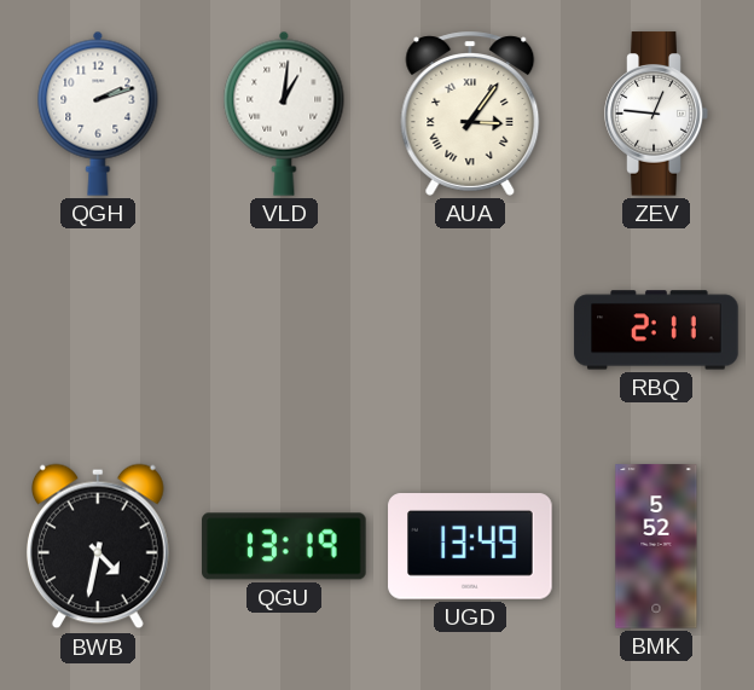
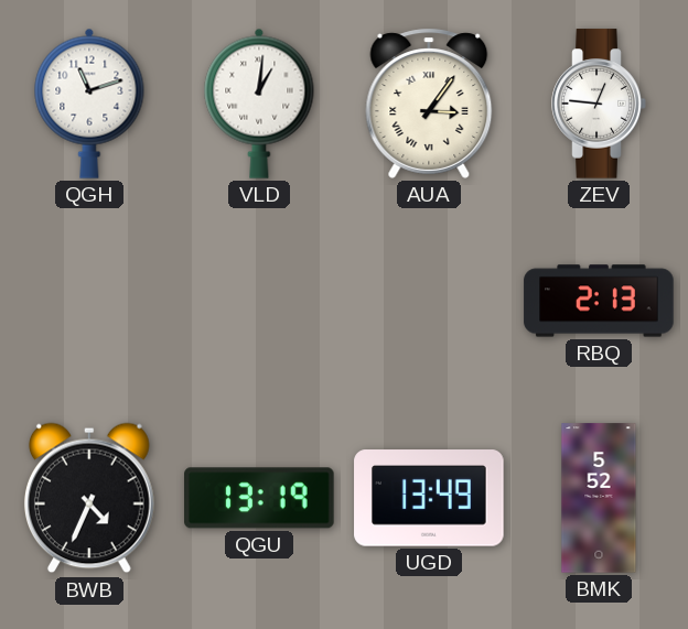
QGH: 2:12 -> 11:12
RBQ: 2:11 -> 2:13
BWB: 4:32 -> 4:34
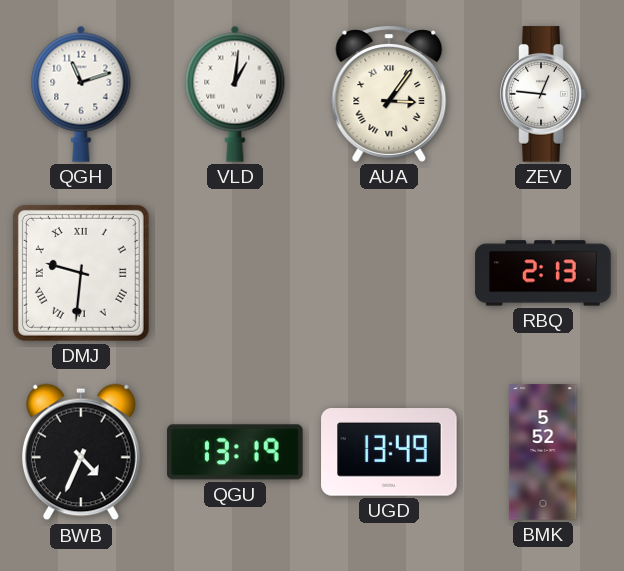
DMJ: none -> 9:31
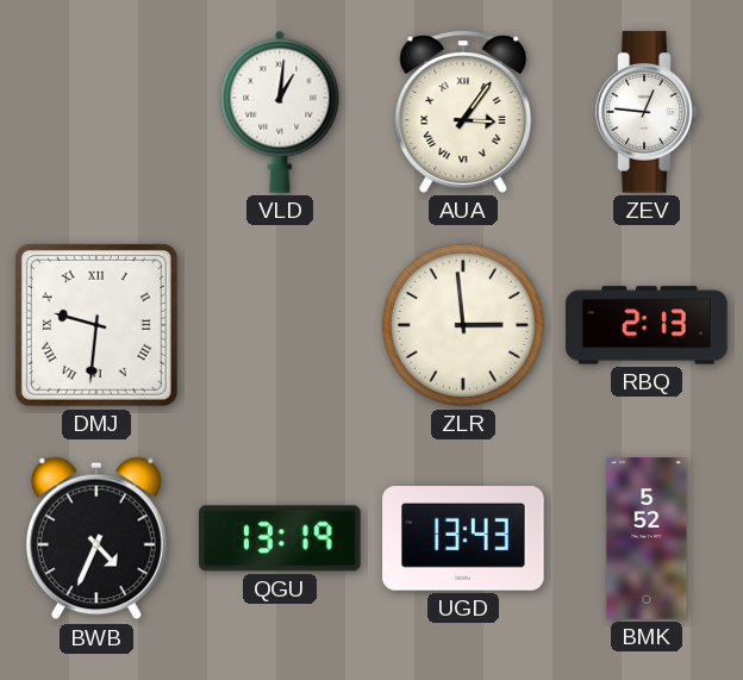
QGH: 11:12 -> none
ZLR: none -> 2:59
UGD: 13:49 -> 13:43
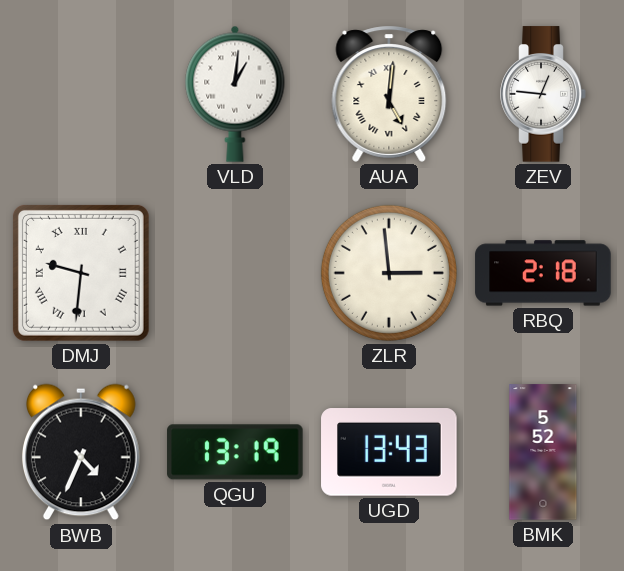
AUA: 3:06 -> 5:01
RBQ: 2:13 -> 2:18
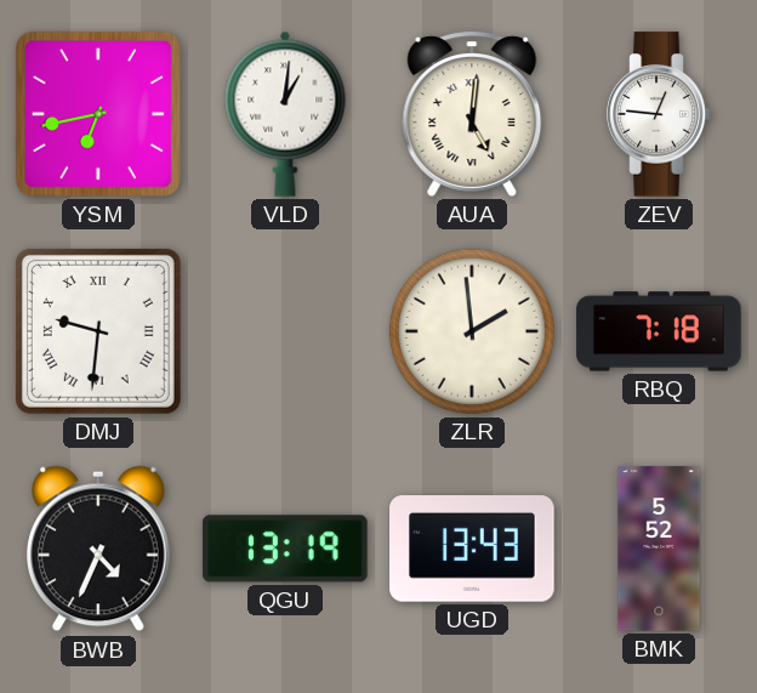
YSM: none -> 6:43
ZLR: 2:59 -> 1:59
RBQ: 2:18 -> 7:18
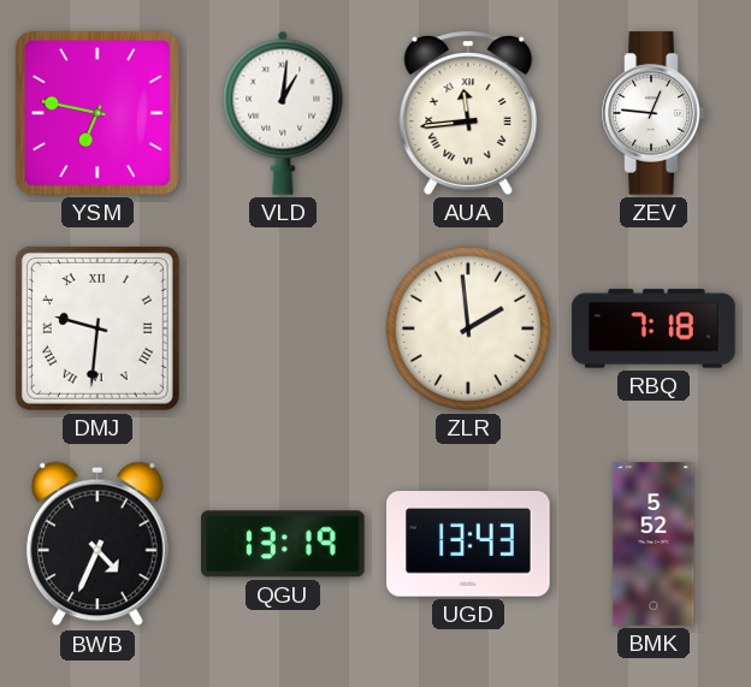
YSM: 6:43 -> 6:47
AUA: 5:01 -> 11:44
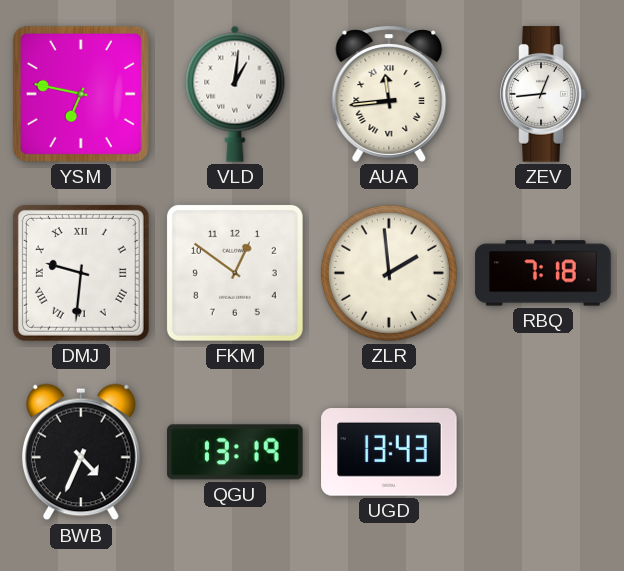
ZEV: 12:46 -> 12:44
FKM: none -> 12:51
BMK: 5:52 -> none
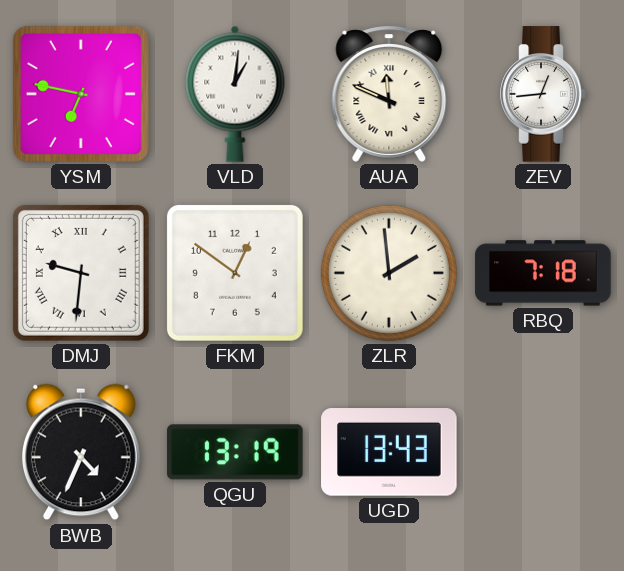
AUA: 11:44 -> 11:49
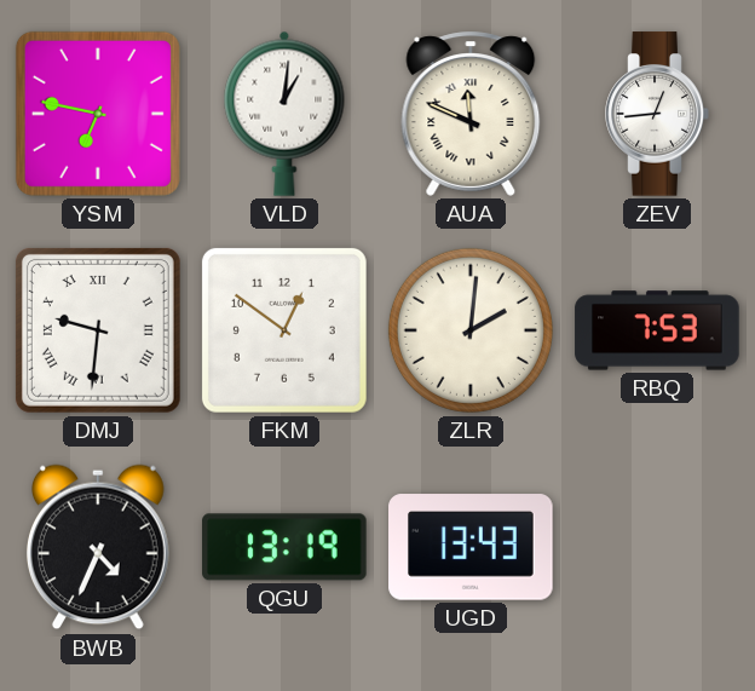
ZLR: 1:59 -> 2:01
RBQ: 7:18 -> 7:53
